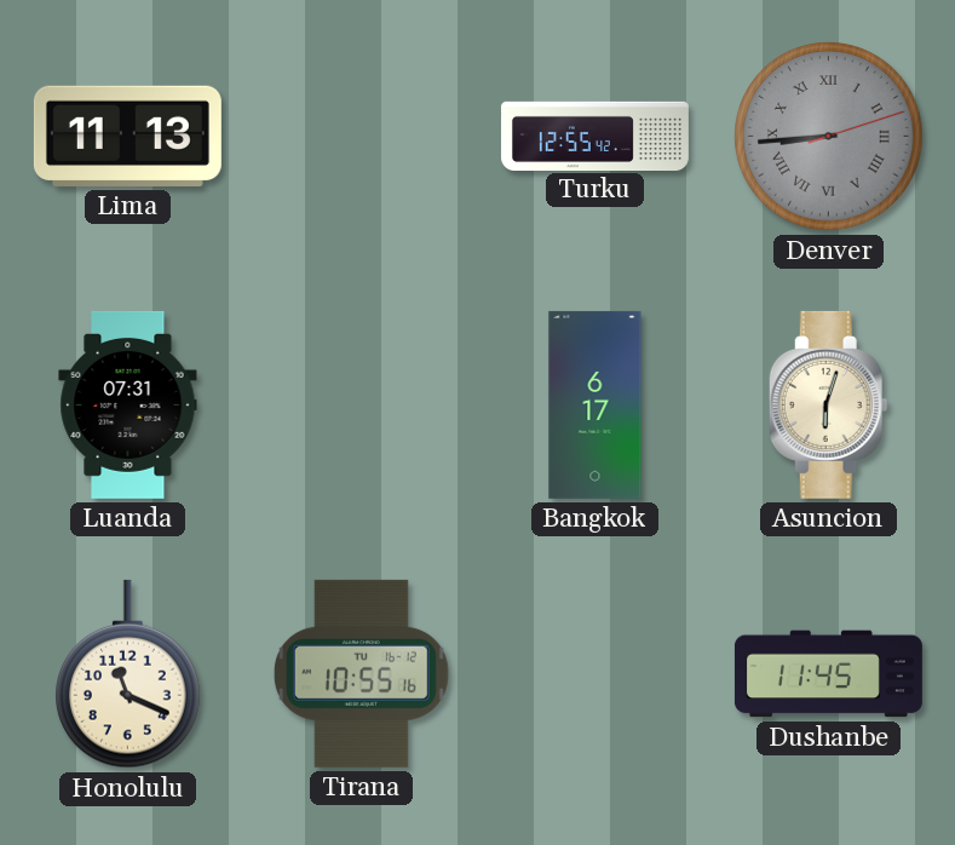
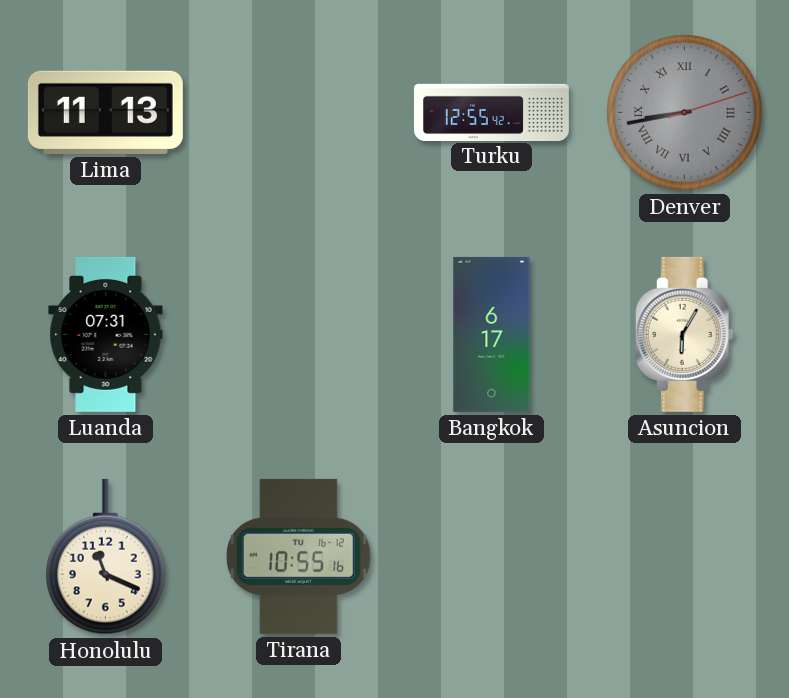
Denver: 8:44 -> 8:43
Asuncion: 6:03 -> 6:05
Dushanbe: 11:45 -> none
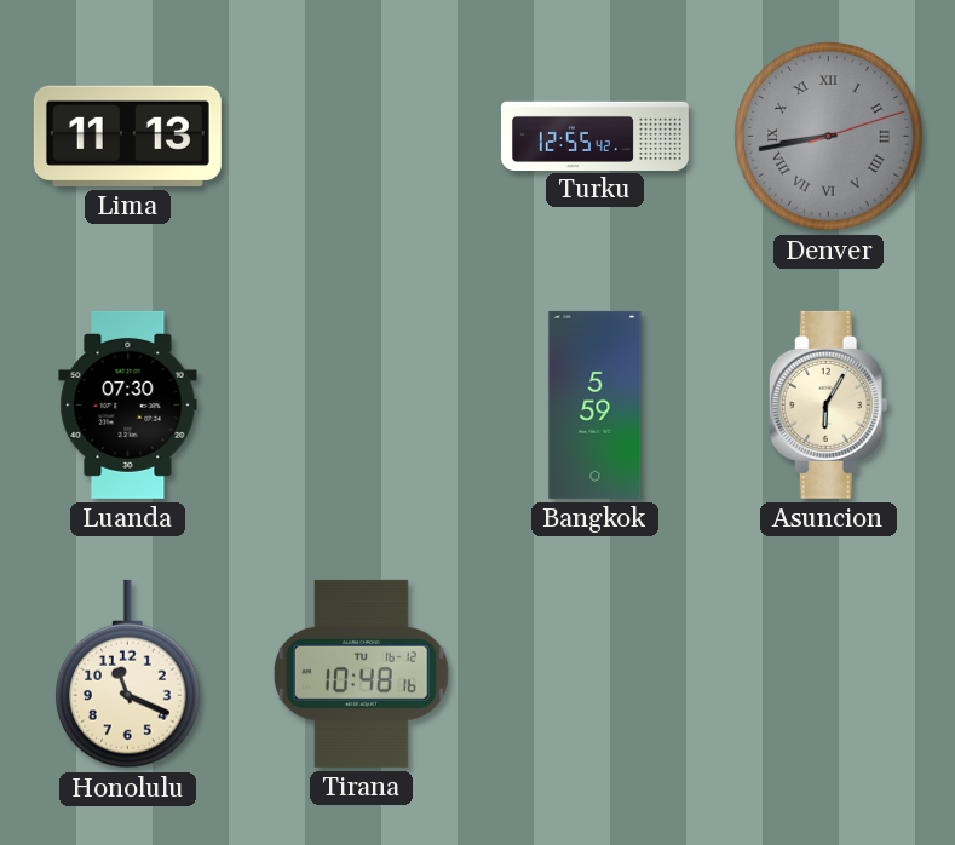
Luanda: 07:31 -> 07:30
Bangkok: 6:17 -> 5:59
Tirana: 10:55 -> 10:48
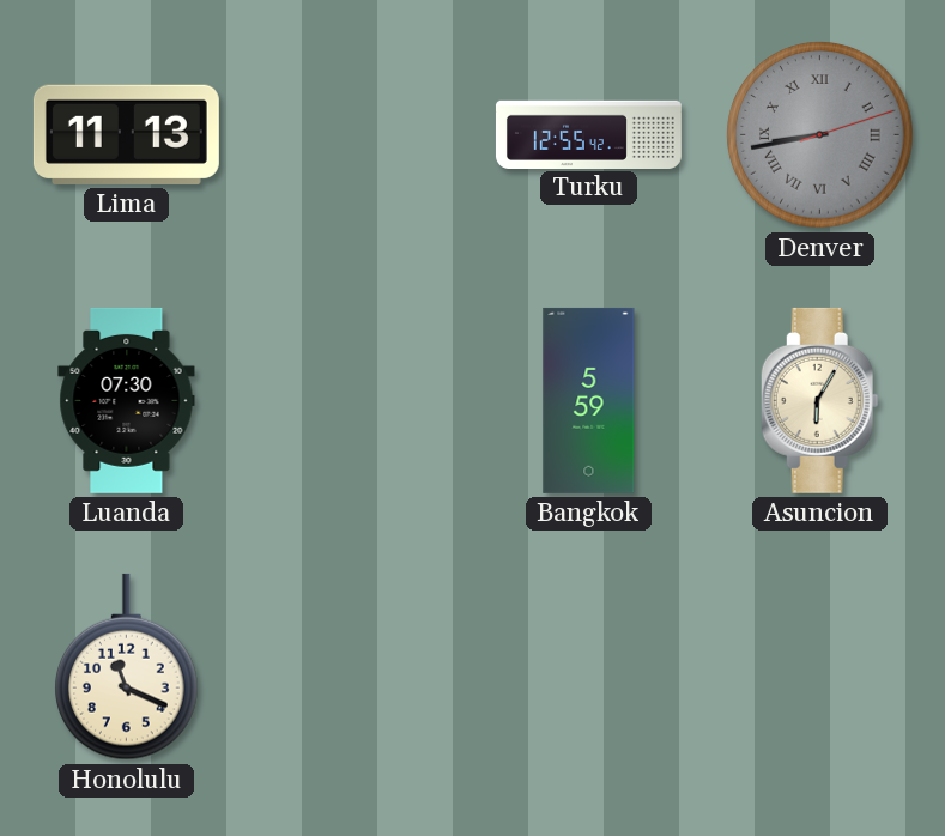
Tirana: 10:48 -> none
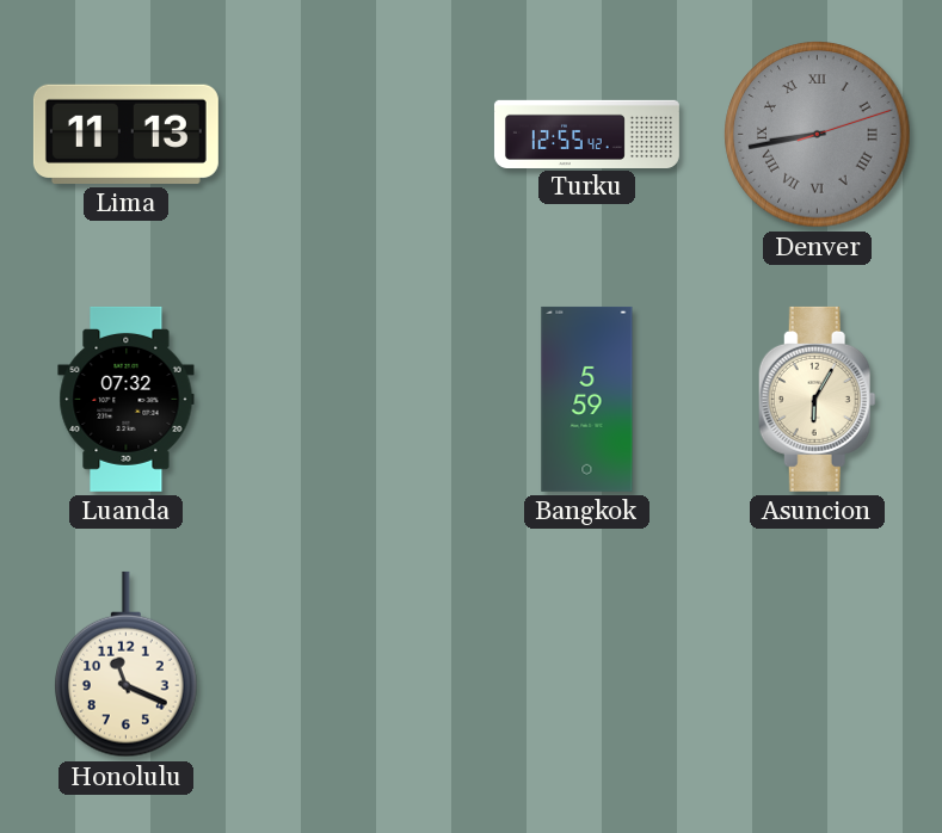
Luanda: 07:30 -> 07:32
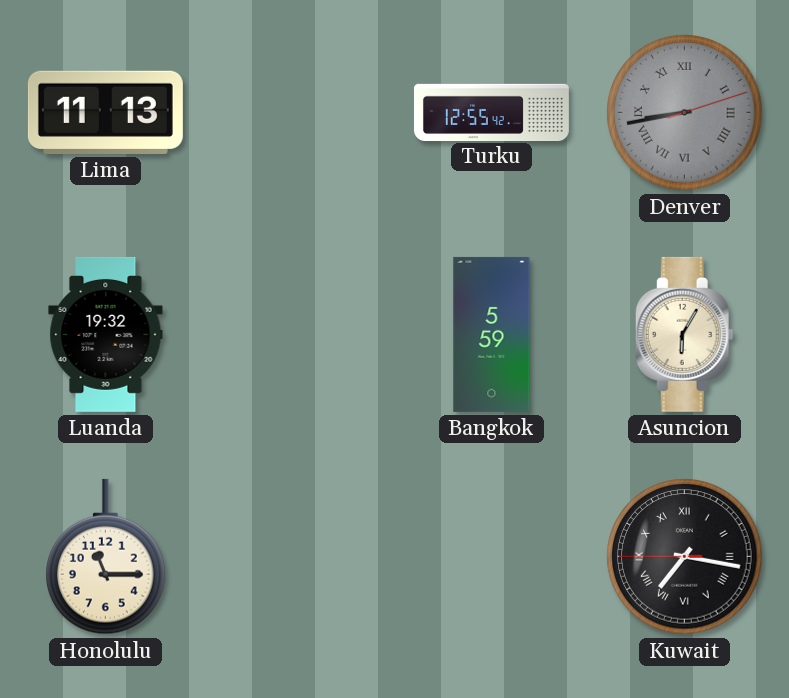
Luanda: 07:32 -> 19:32
Honolulu: 11:19 -> 11:15
Kuwait: none -> 7:16
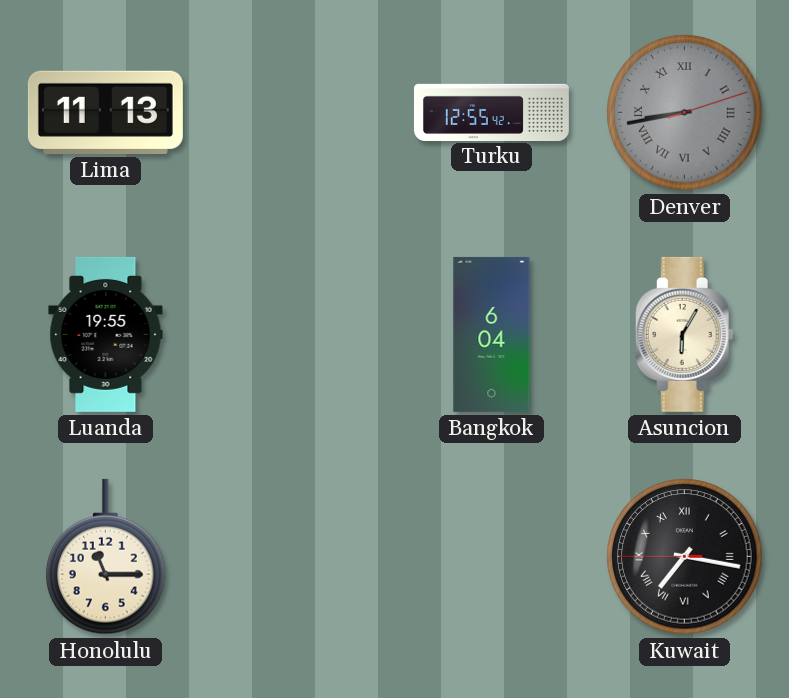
Luanda: 19:32 -> 19:55
Bangkok: 5:59 -> 6:04
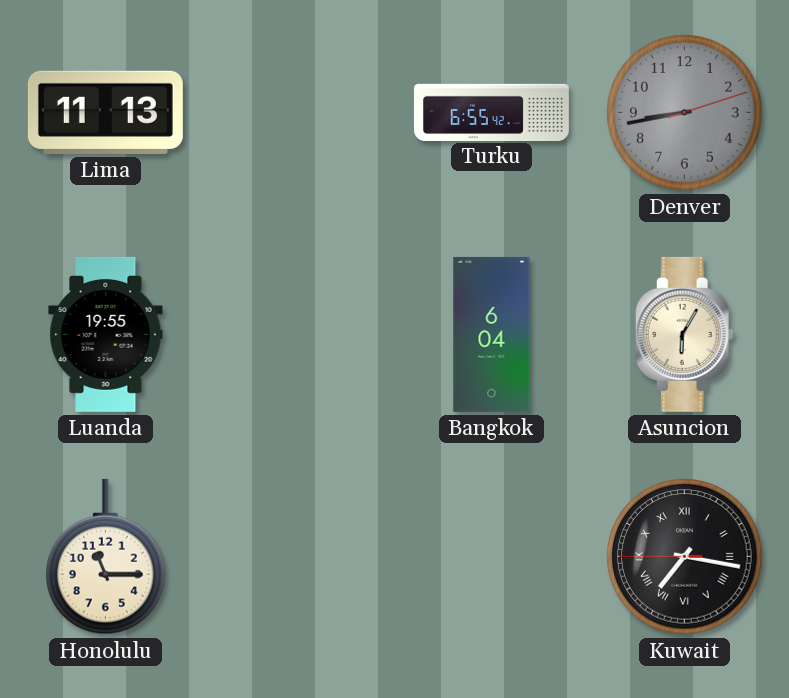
Turku: 12:55 -> 6:55
Denver numerals: Roman -> Arabic
